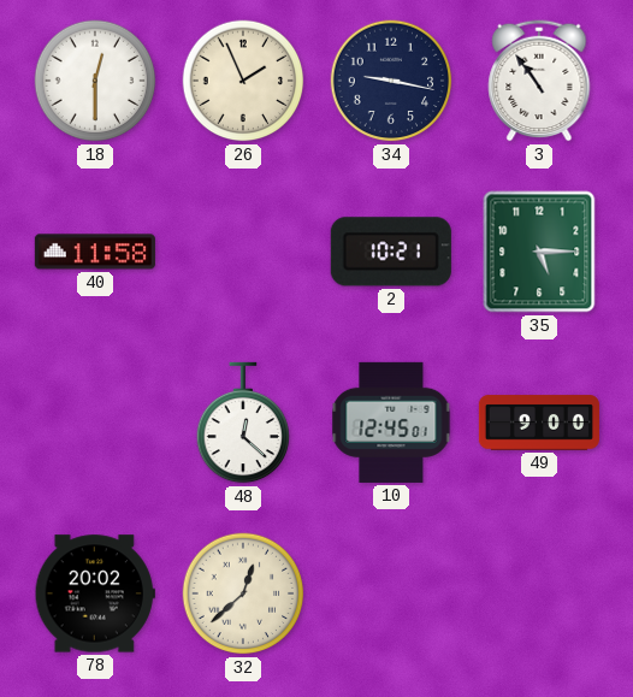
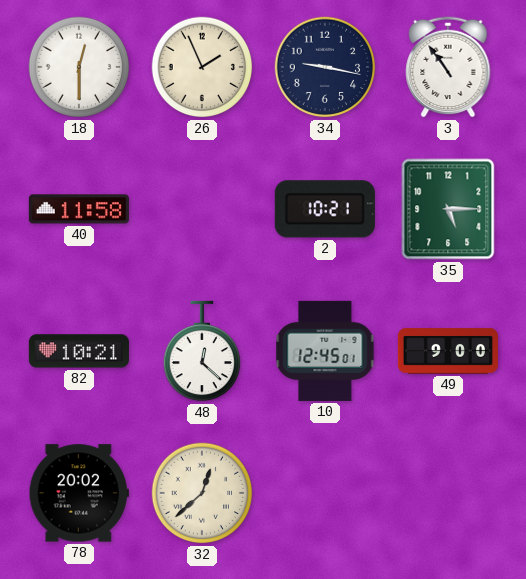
82: none -> 10:21
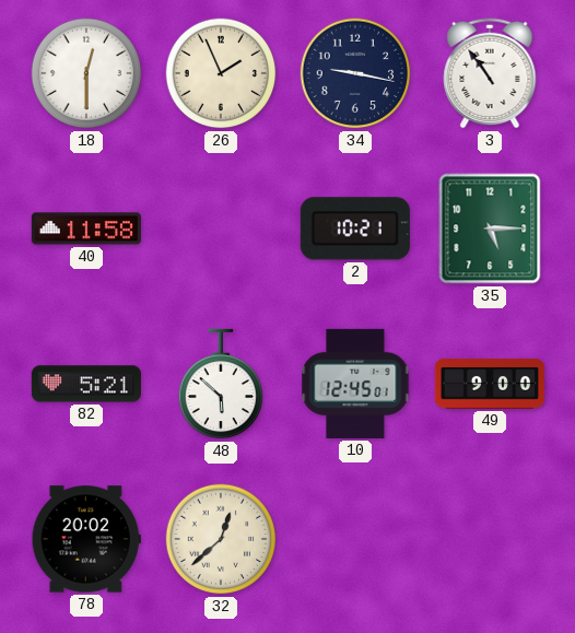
82: 10:21 -> 5:21
48: 12:22 -> 5:52
